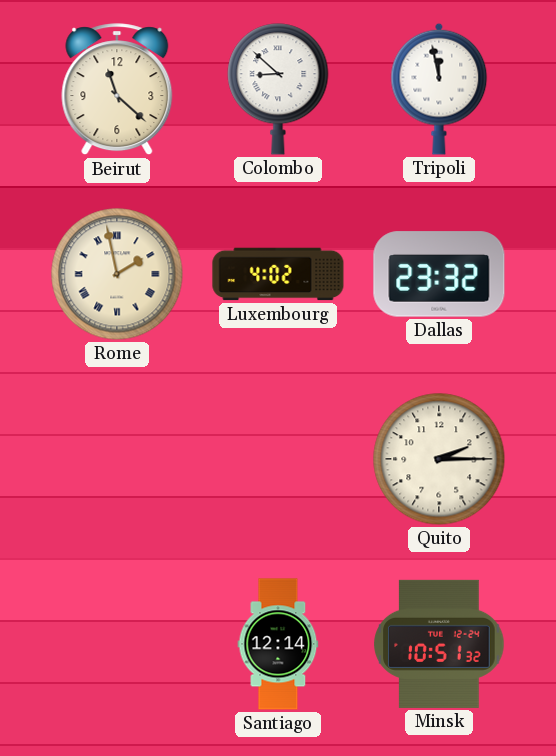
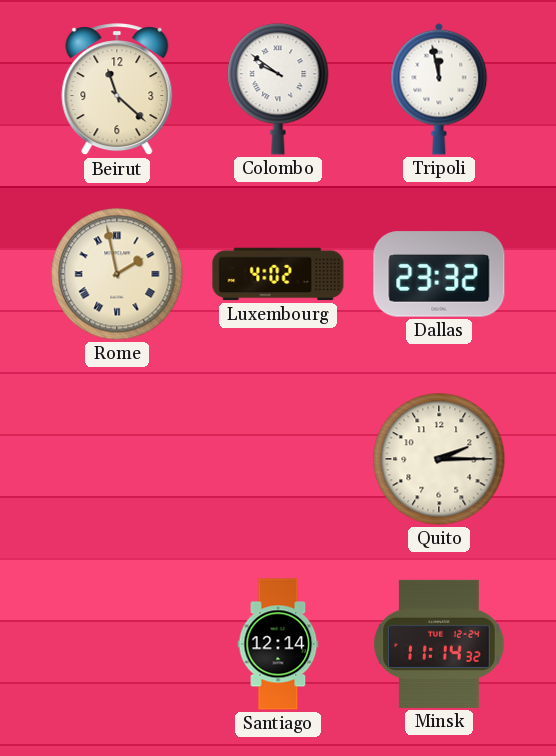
Colombo: 8:52 -> 9:51
Minsk: 10:51 -> 11:14
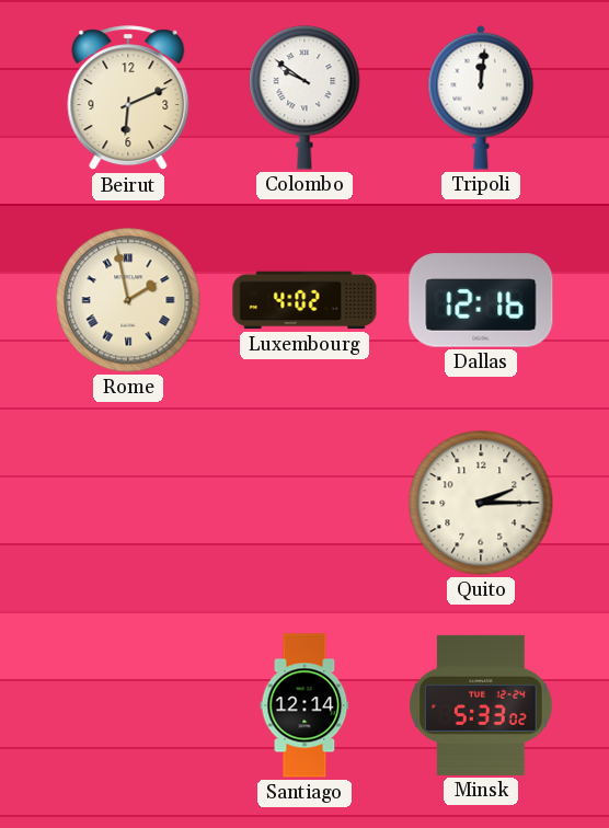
Beirut: 11:22 -> 6:11
Tripoli: 11:58 -> 12:01
Dallas: 23:32 -> 12:16
Minsk: 11:14 -> 5:33
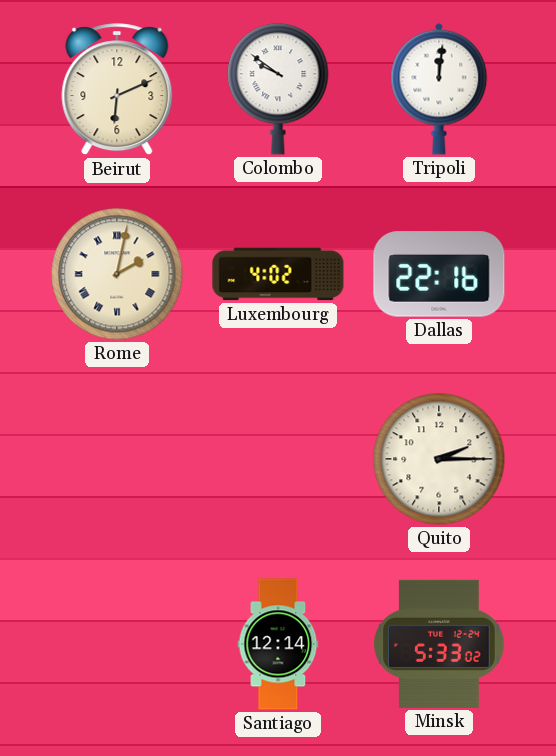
Rome: 1:58 -> 2:02
Dallas: 12:16 -> 22:16
